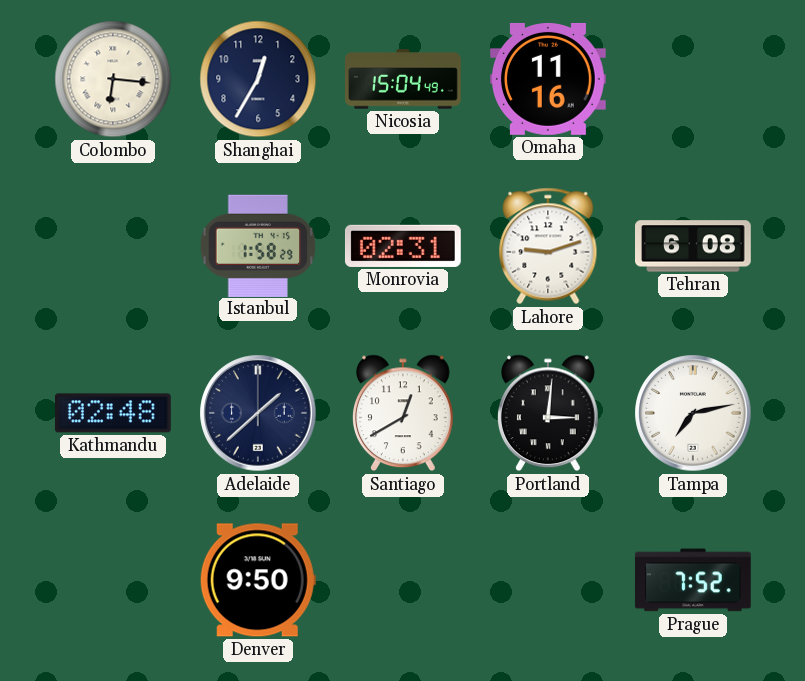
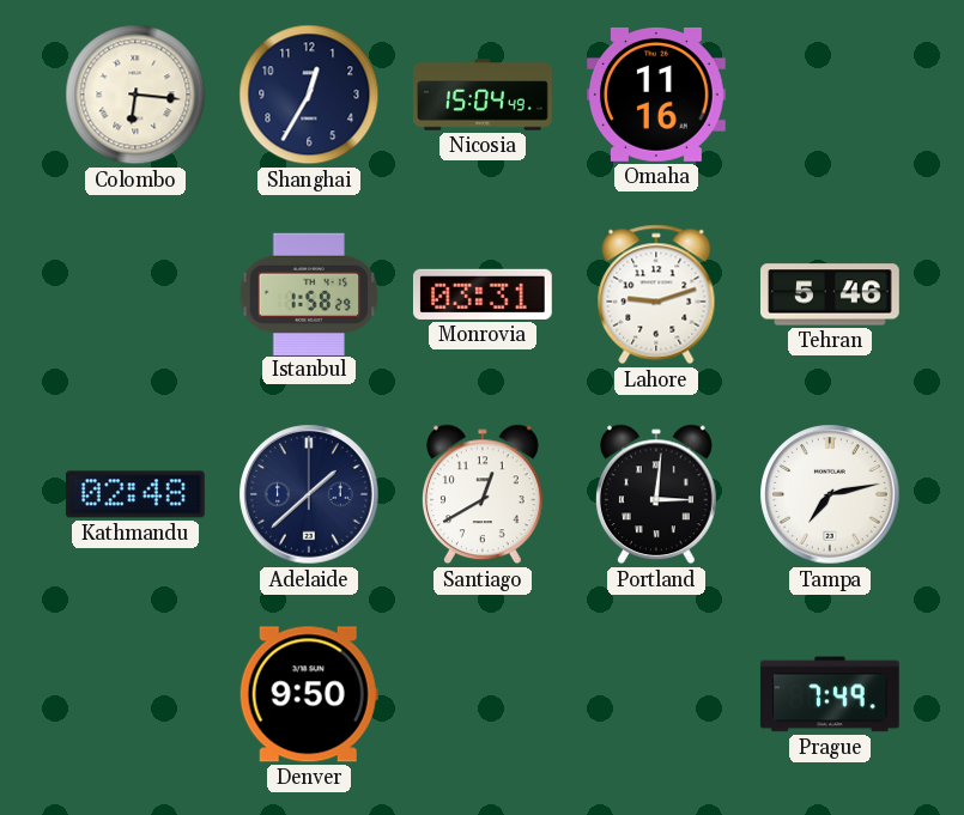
Monrovia: 02:31 -> 03:31
Tehran: 6:08 -> 5:46
Prague: 7:52 -> 7:49
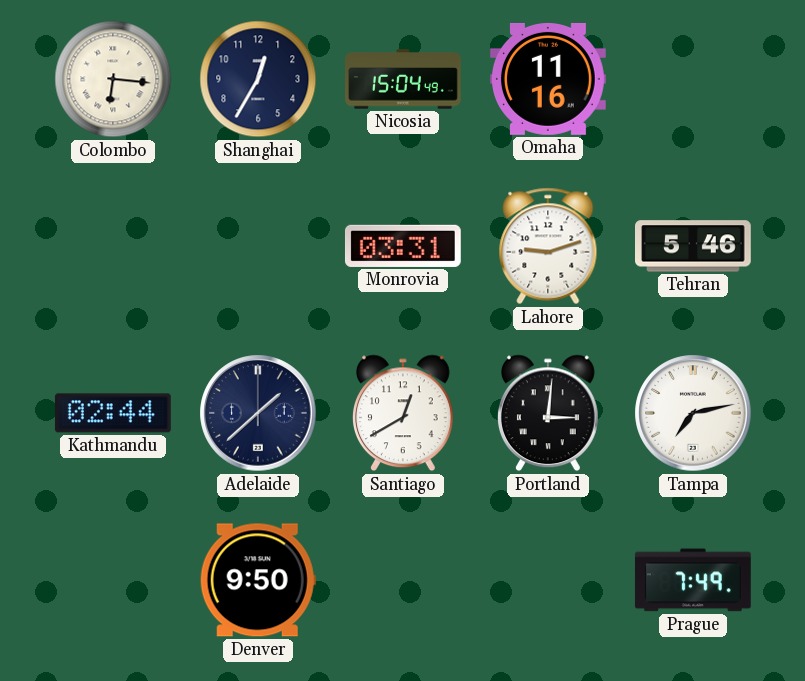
Istanbul: 1:58 -> none
Kathmandu: 02:48 -> 02:44
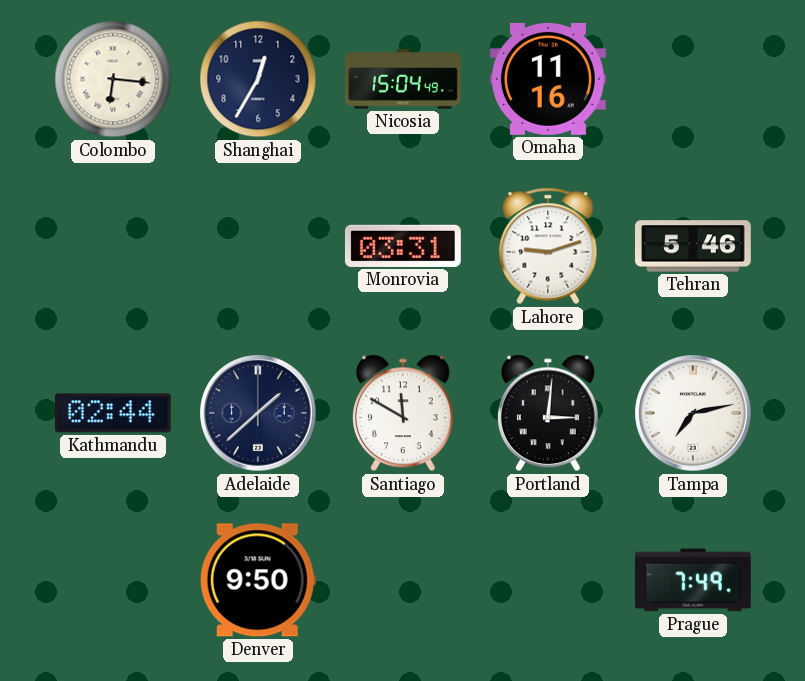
Santiago: 12:40 -> 11:50
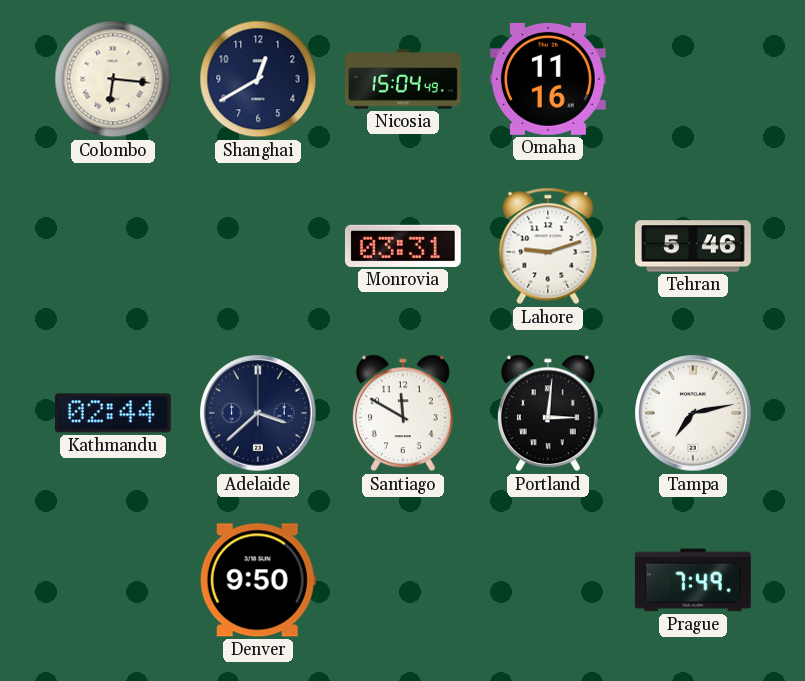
Shanghai: 12:35 -> 12:40
Adelaide: 1:38 -> 3:38
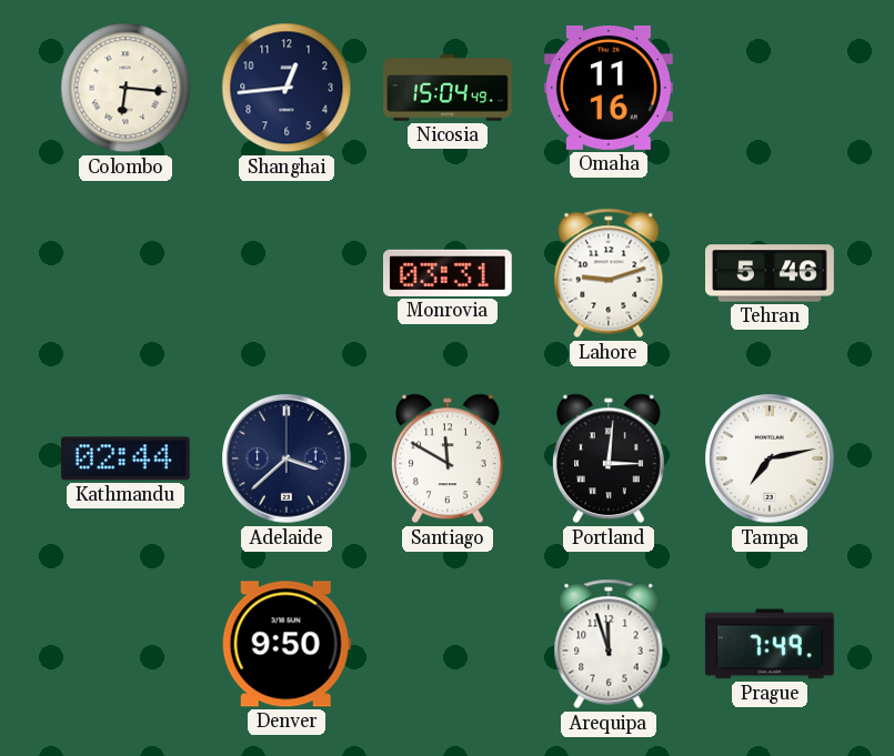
Shanghai: 12:40 -> 12:44
Arequipa: none -> 11:57
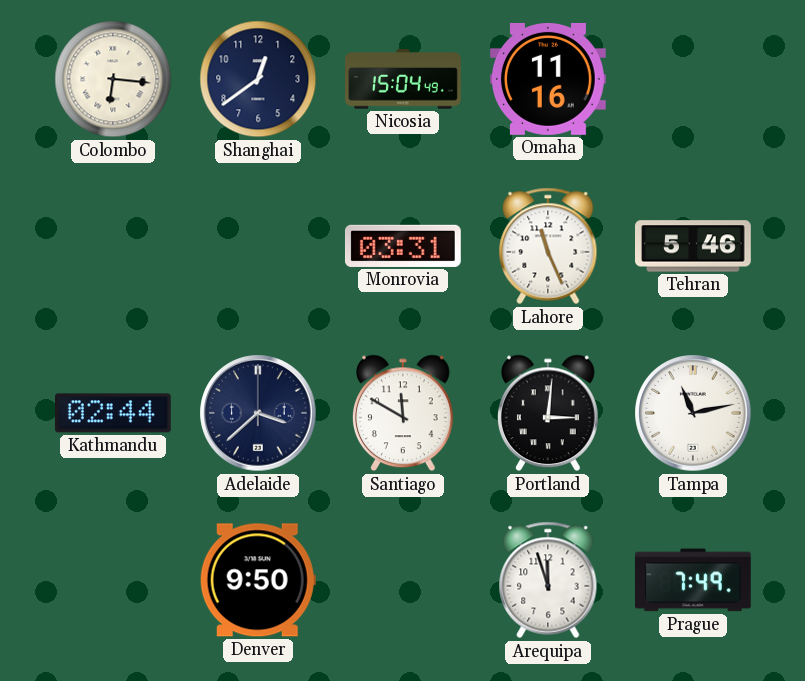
Shanghai: 12:44 -> 12:39
Lahore: 9:12 -> 11:26
Tampa: 7:13 -> 11:13
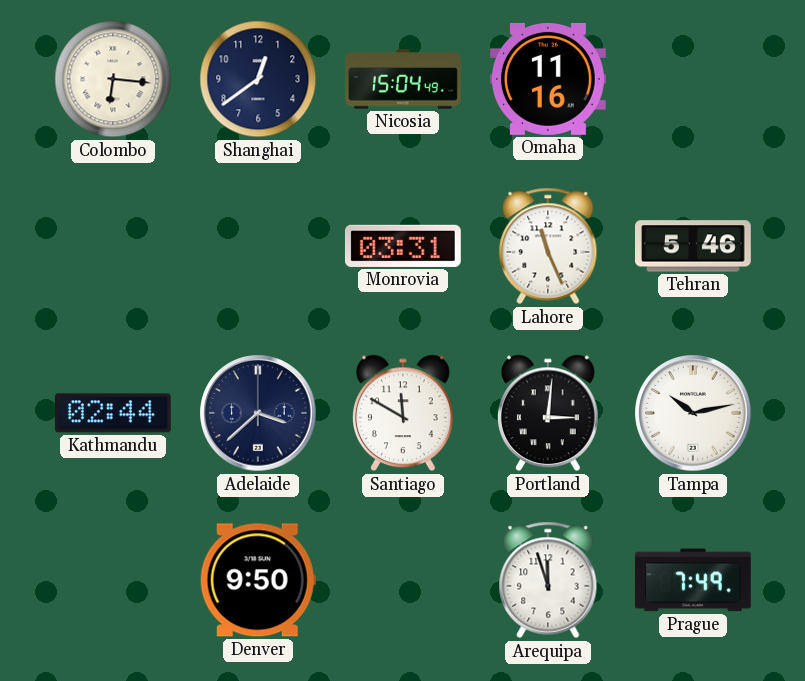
Tampa: 11:13 -> 10:13
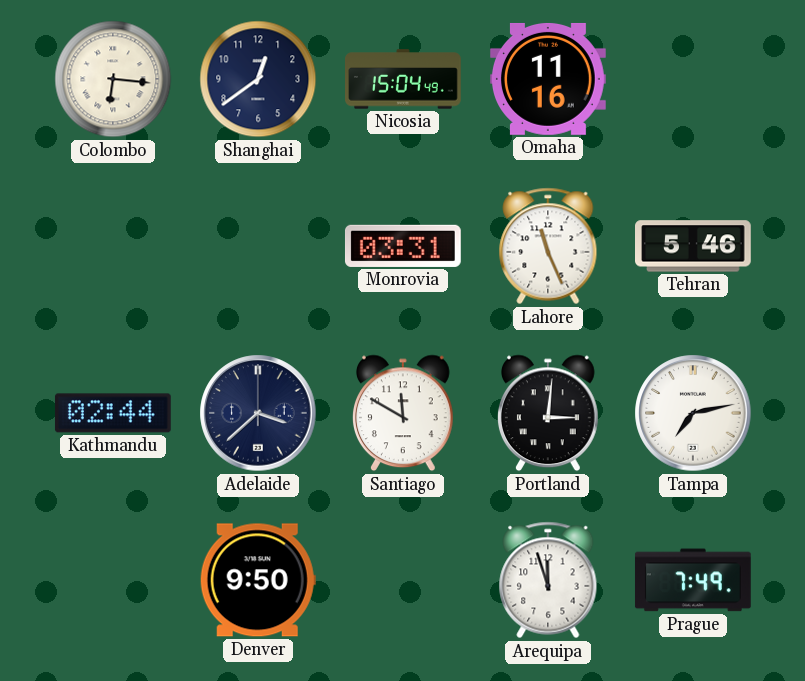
Tampa: 10:13 -> 7:13
